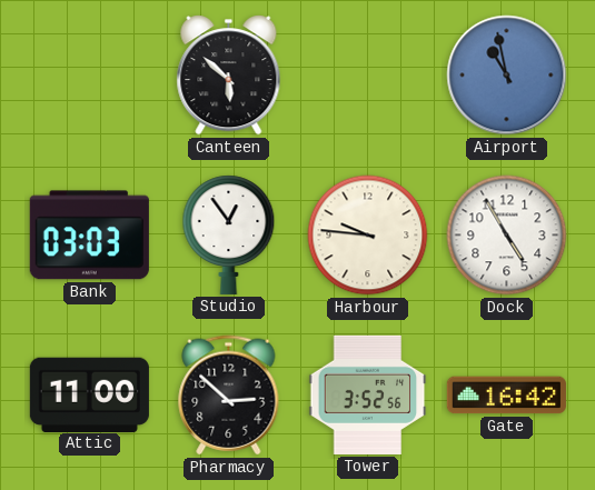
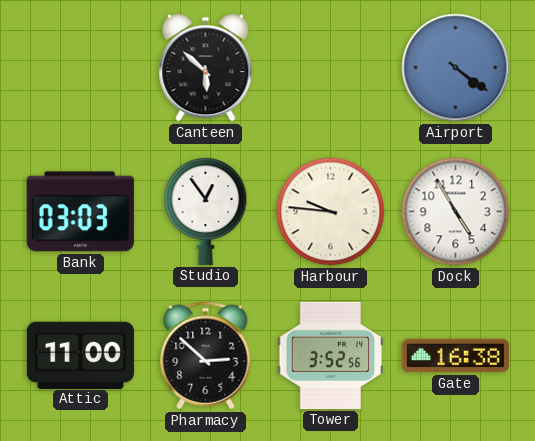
Airport: 10:58 -> 4:21
Gate: 16:42 -> 16:38
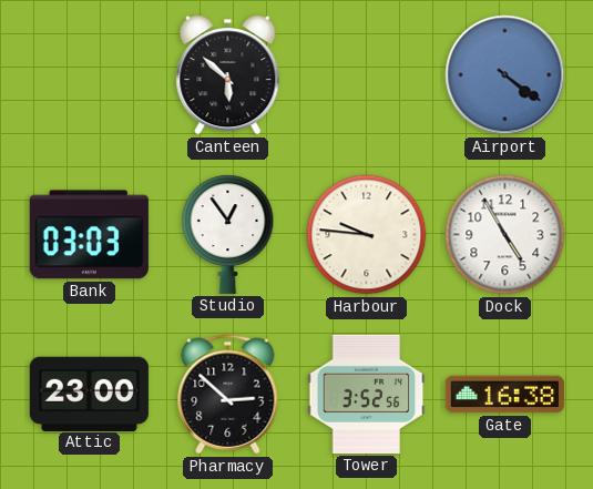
Attic: 11:00 -> 23:00
